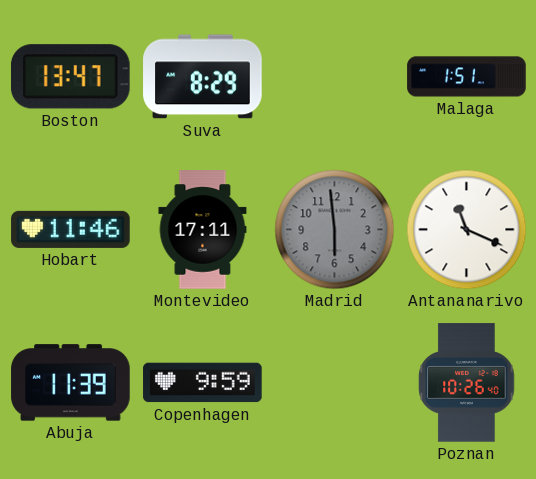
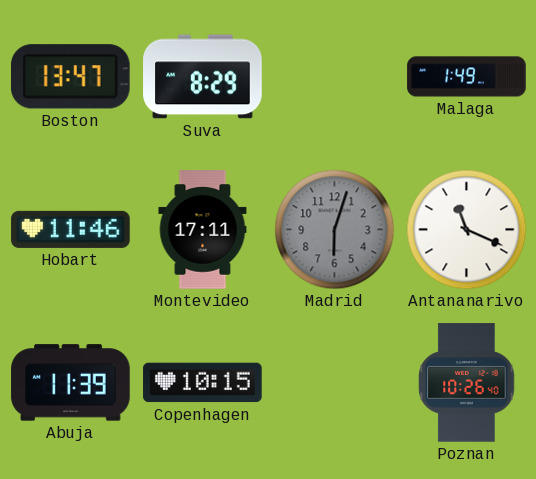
Malaga: 1:51 -> 1:49
Madrid: 5:59 -> 6:03
Copenhagen: 9:59 -> 10:15
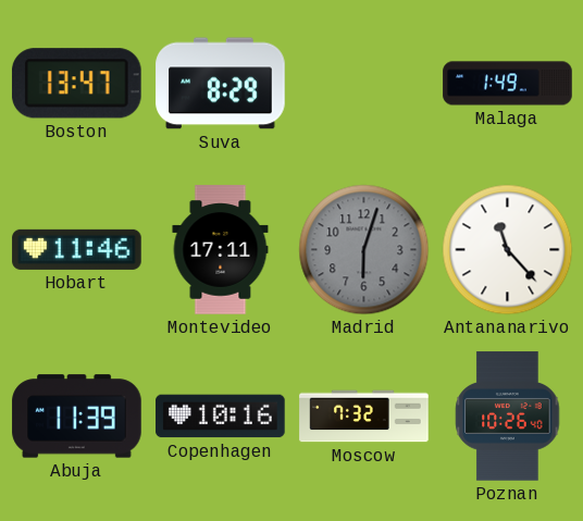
Antananarivo: 11:19 -> 11:23
Copenhagen: 10:15 -> 10:16
Moscow: none -> 7:32
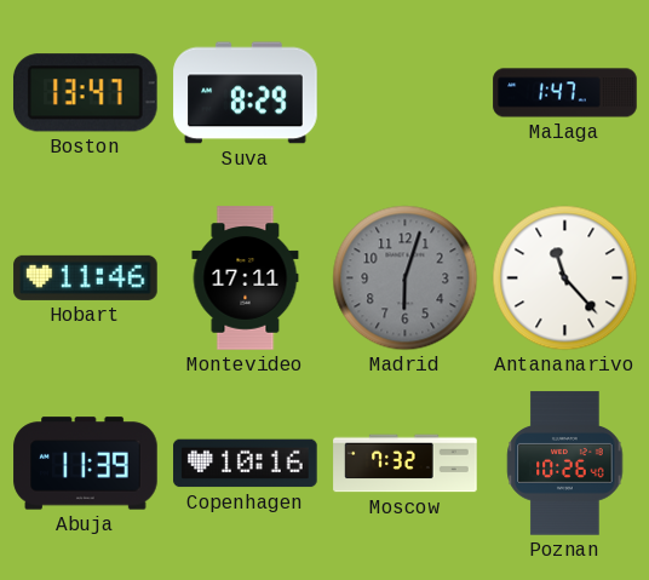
Malaga: 1:49 -> 1:47
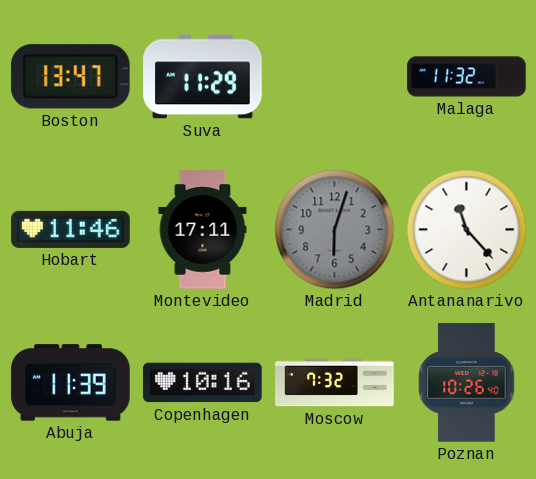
Suva: 8:29 -> 11:29
Malaga: 1:47 -> 11:32
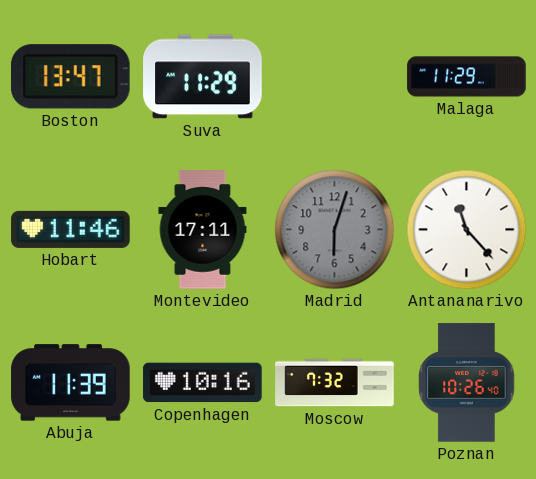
Malaga: 11:32 -> 11:29
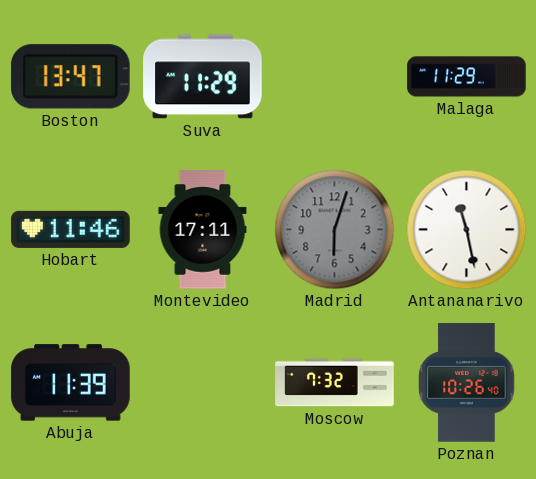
Antananarivo: 11:23 -> 11:28
Copenhagen: 10:16 -> none
